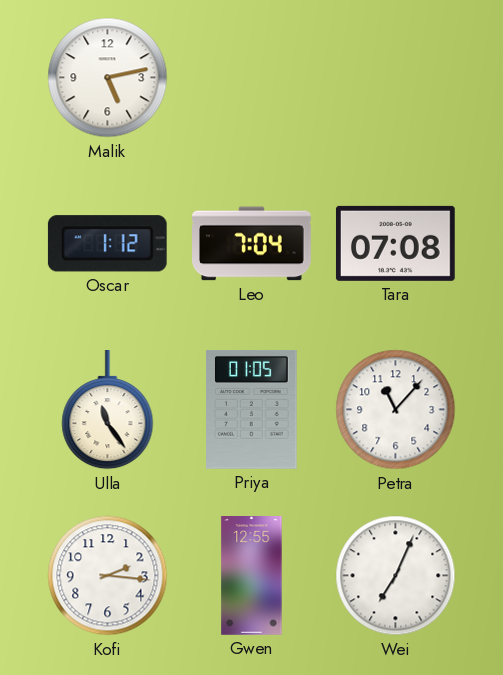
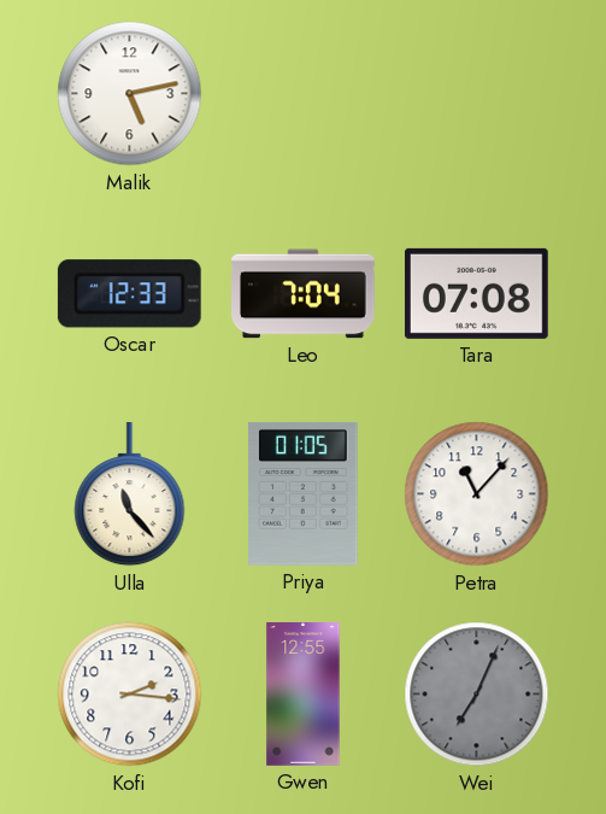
Oscar: 1:12 -> 12:33
Ulla: 11:24 -> 11:23
Wei dial: white -> grey
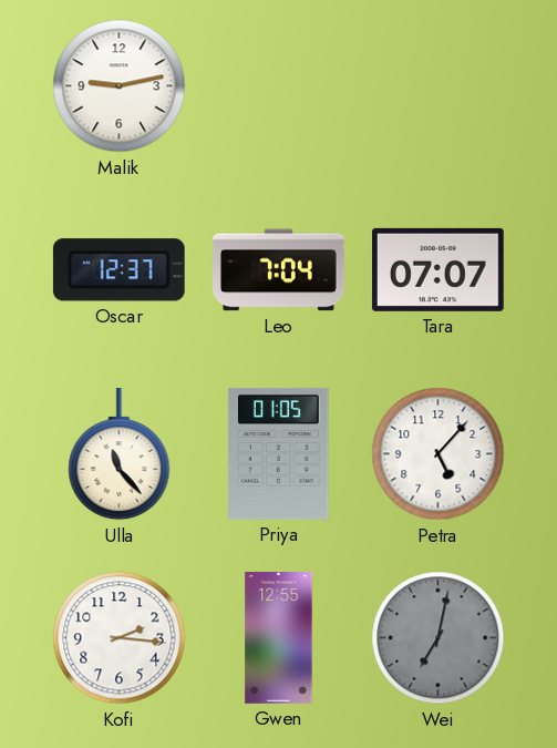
Malik: 5:13 -> 9:13
Oscar: 12:33 -> 12:37
Tara: 07:08 -> 07:07
Petra: 11:07 -> 5:07
Wei: 7:04 -> 7:02
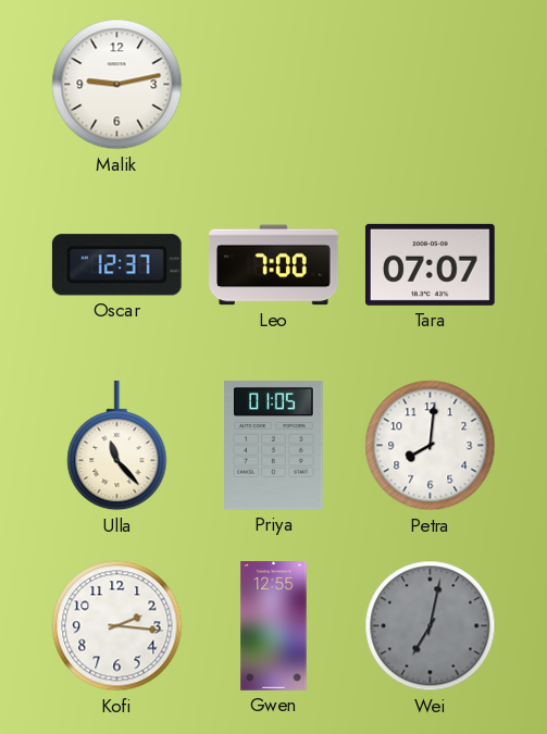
Leo: 7:04 -> 7:00
Petra: 5:07 -> 8:01
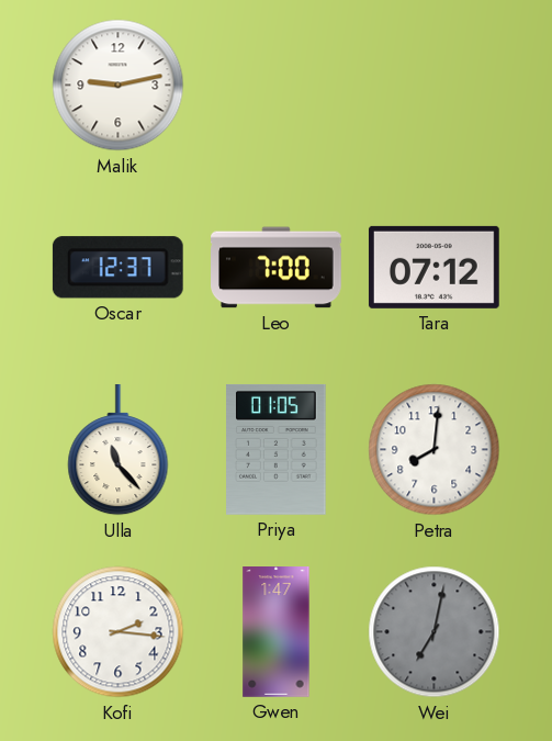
Tara: 07:07 -> 07:12
Gwen: 12:55 -> 1:47
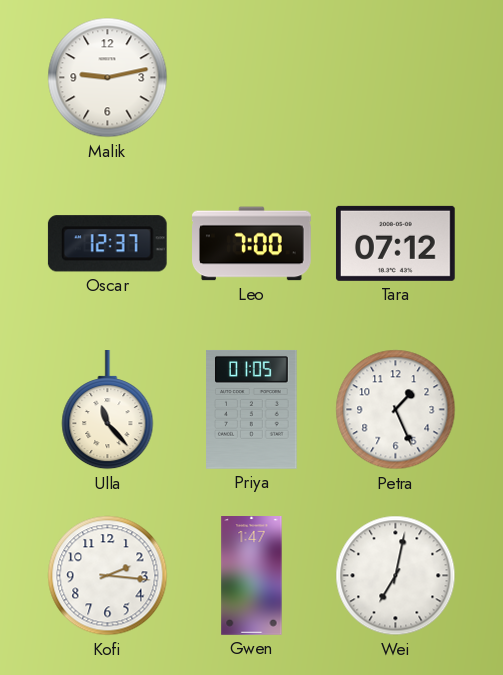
Petra: 8:01 -> 1:26
Wei dial: grey -> white
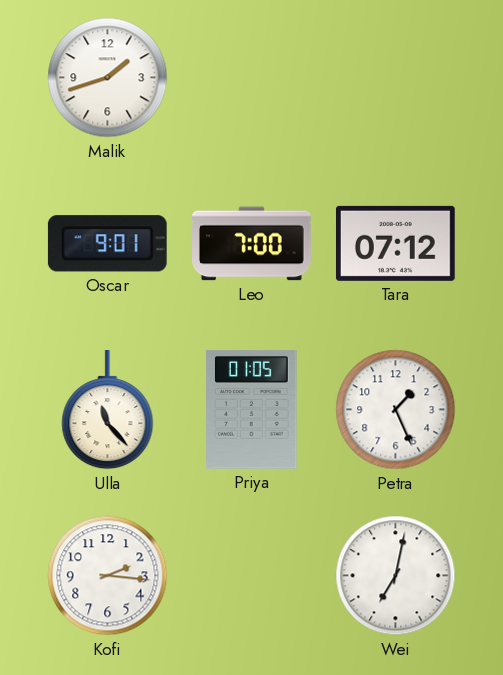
Malik: 9:13 -> 1:42
Oscar: 12:37 -> 9:01
Gwen: 1:47 -> none
